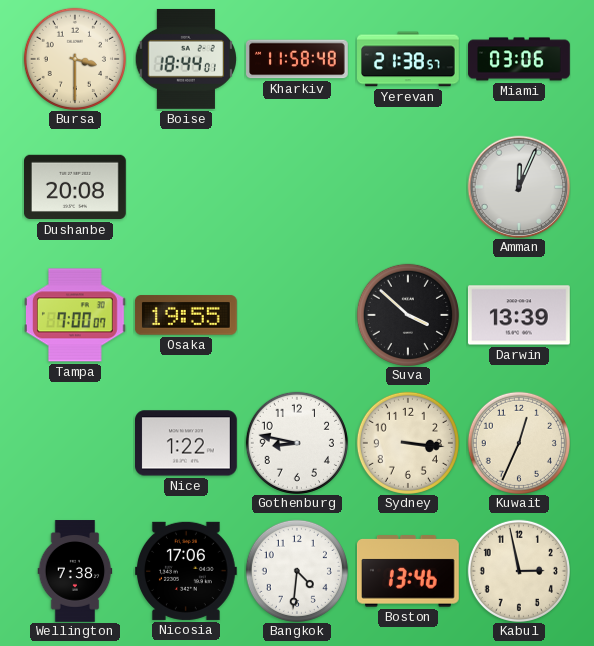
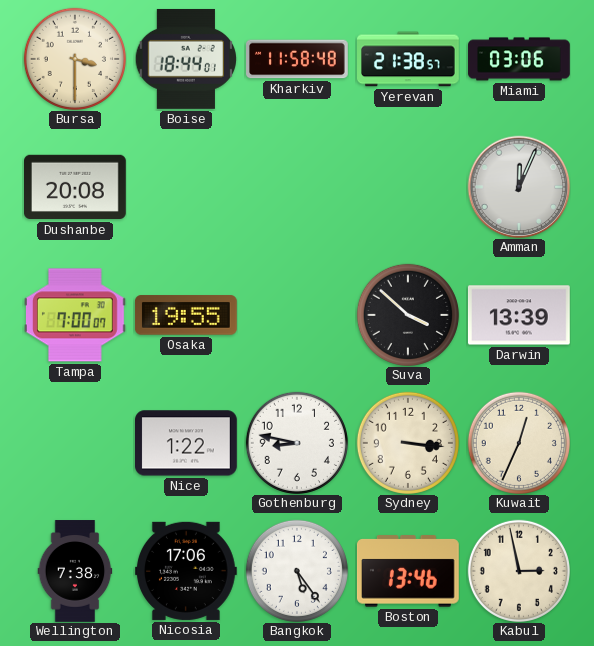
Bangkok: 4:31 -> 5:24
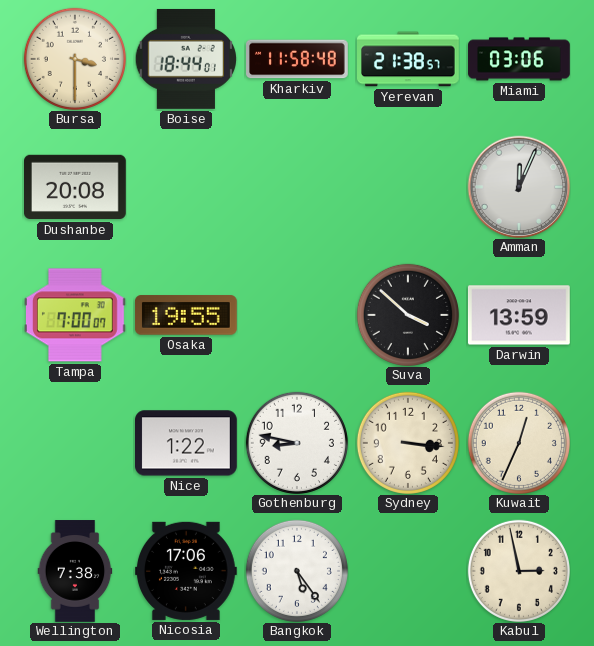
Darwin: 13:39 -> 13:59
Boston: 13:46 -> none
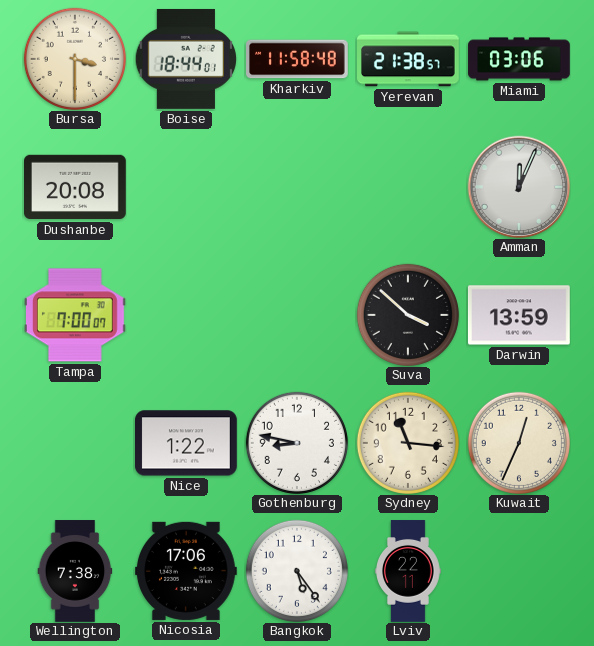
Osaka: 19:55 -> none
Sydney: 3:16 -> 11:16
Lviv: none -> 22:11
Kabul: 2:58 -> none
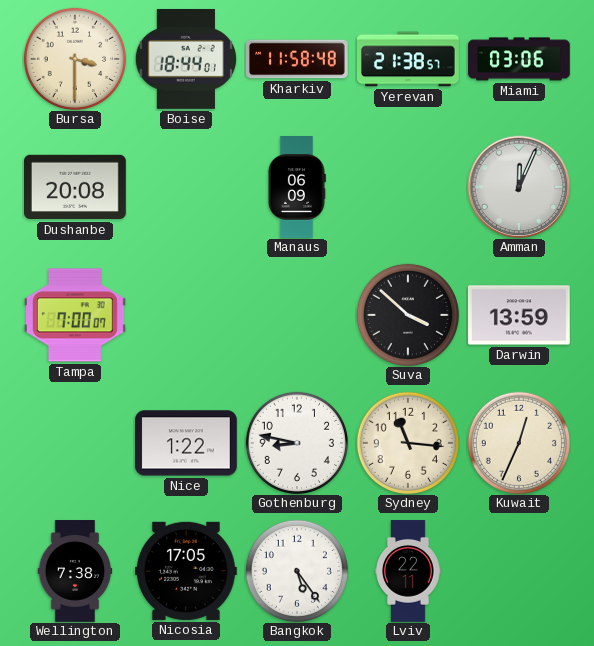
Manaus: none -> 06:09
Nicosia: 17:06 -> 17:05
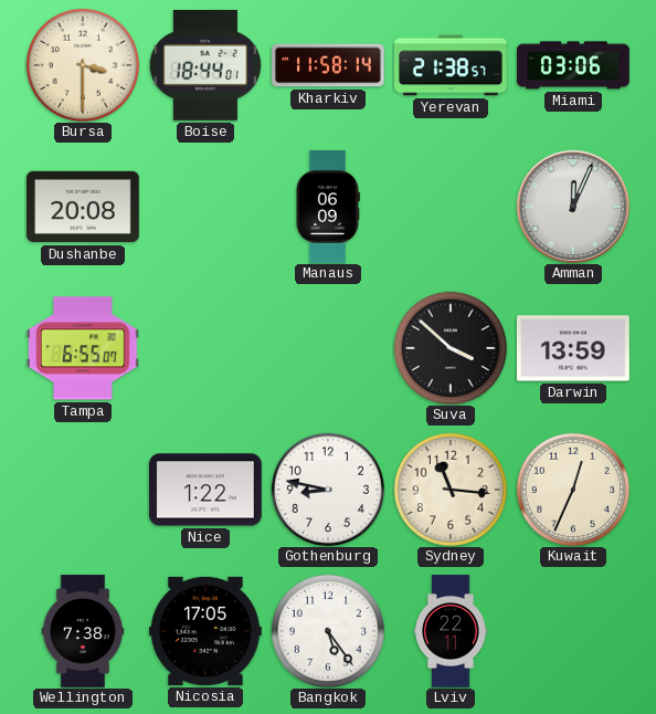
Kharkiv: 11:58:48 -> 11:58:14
Tampa: 7:00 -> 6:55
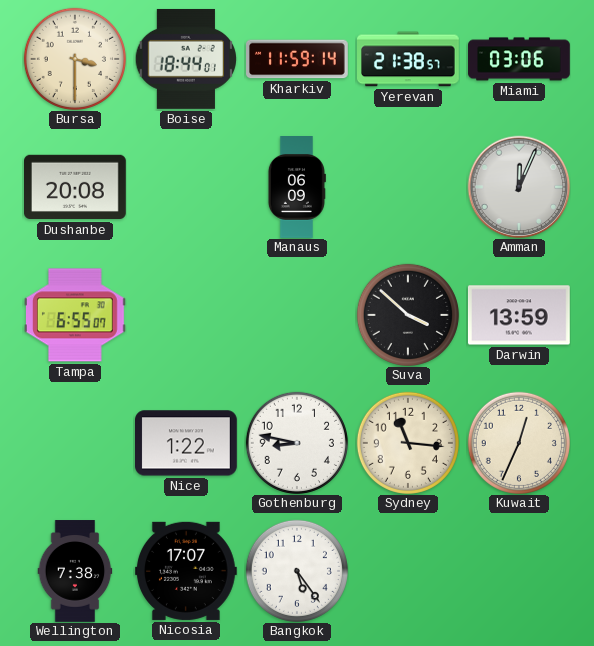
Kharkiv: 11:58 -> 11:59
Nicosia: 17:05 -> 17:07
Lviv: 22:11 -> none
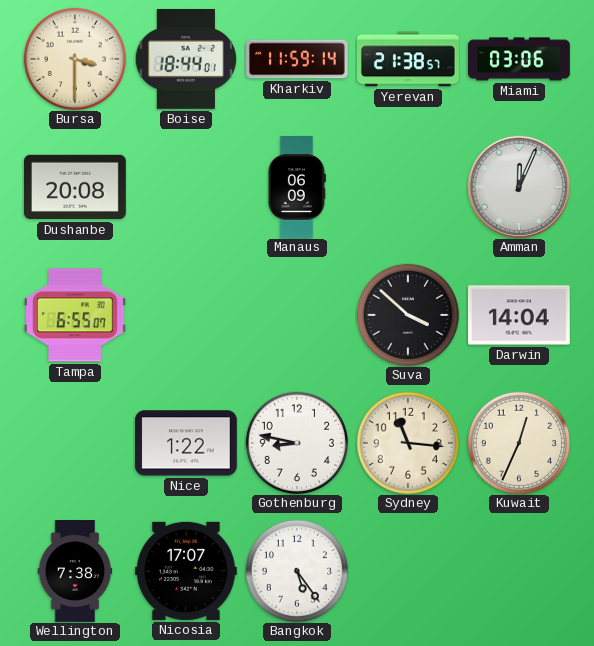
Darwin: 13:59 -> 14:04
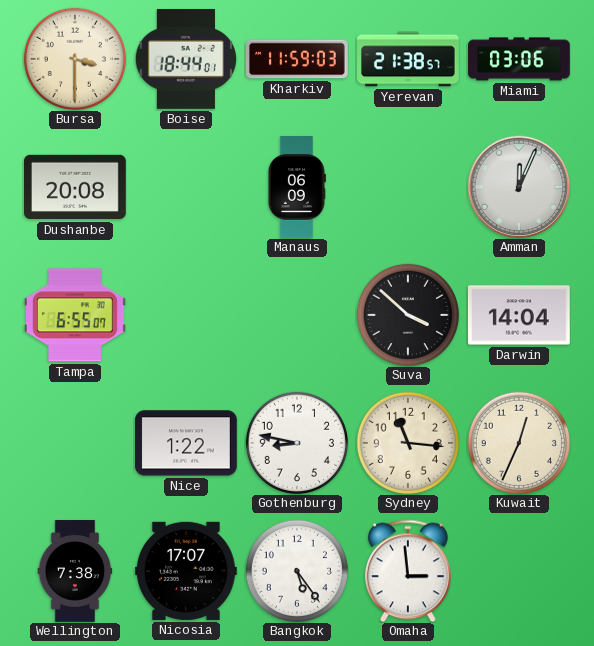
Kharkiv: 11:59:14 -> 11:59:03
Omaha: none -> 2:59
